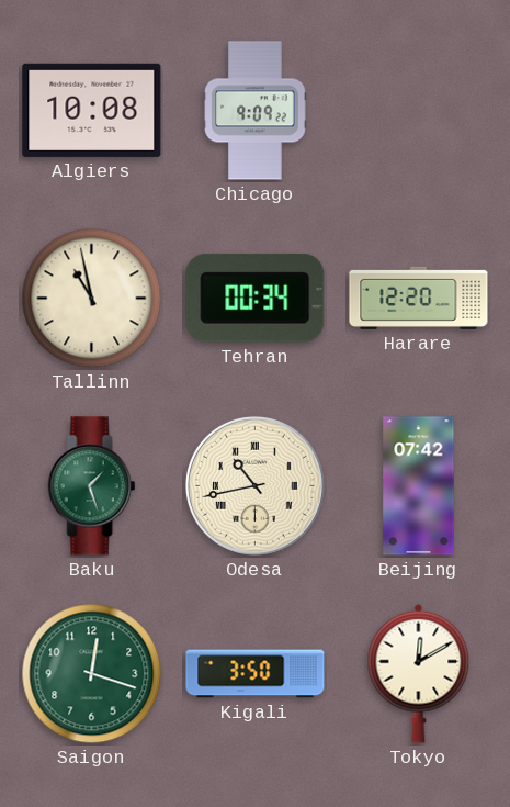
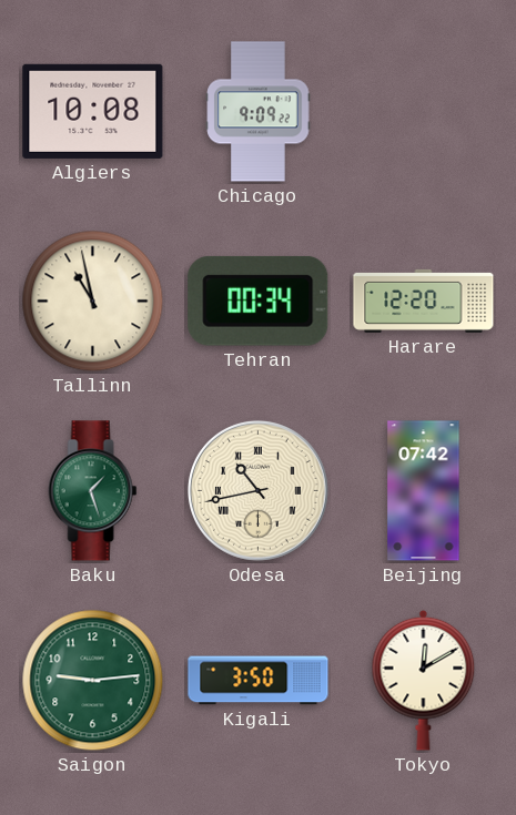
Saigon: 12:18 -> 9:14
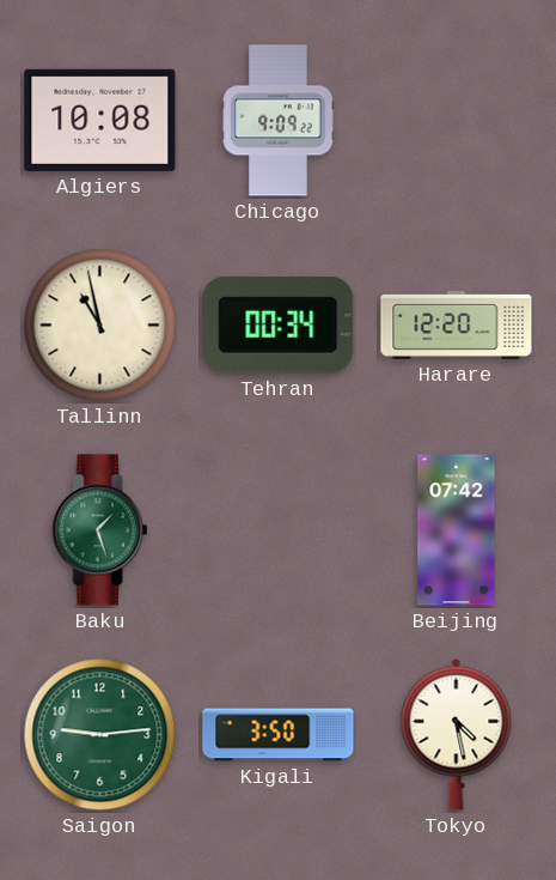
Odesa: 10:43 -> none
Tokyo: 12:10 -> 4:28
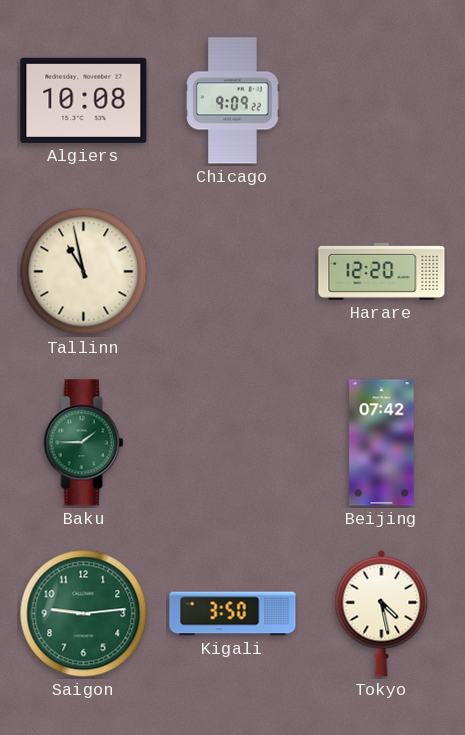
Tehran: 00:34 -> none
Baku: 1:27 -> 1:45
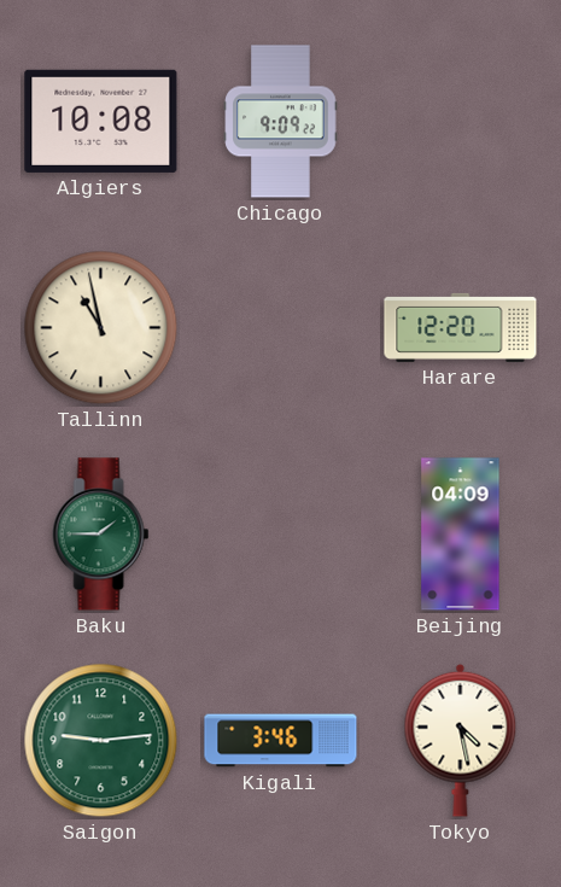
Beijing: 07:42 -> 04:09
Kigali: 3:50 -> 3:46
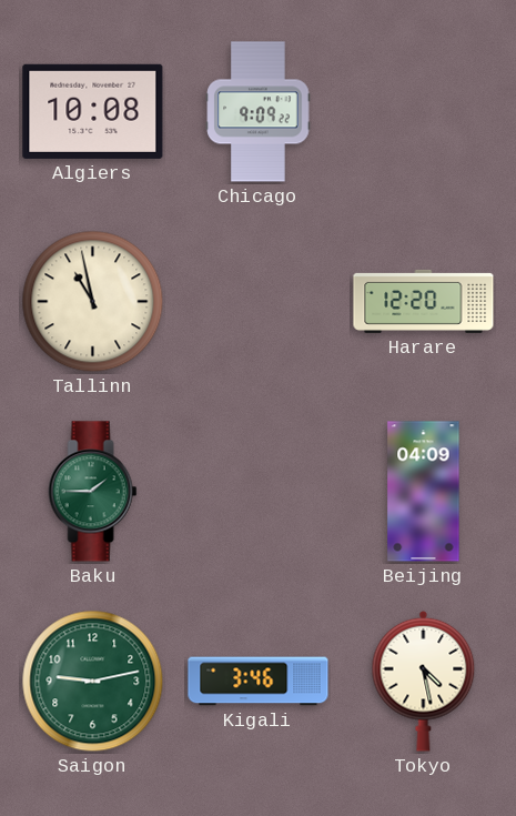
Saigon: 9:14 -> 9:13
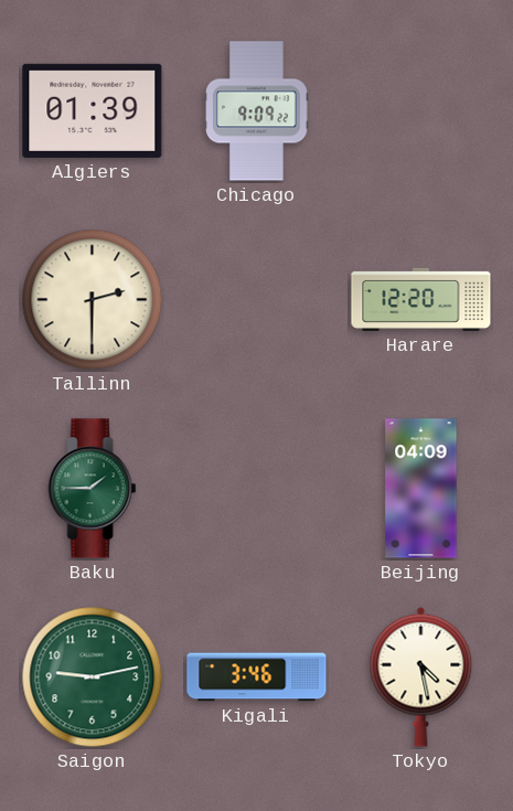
Algiers: 10:08 -> 01:39
Tallinn: 10:58 -> 2:30
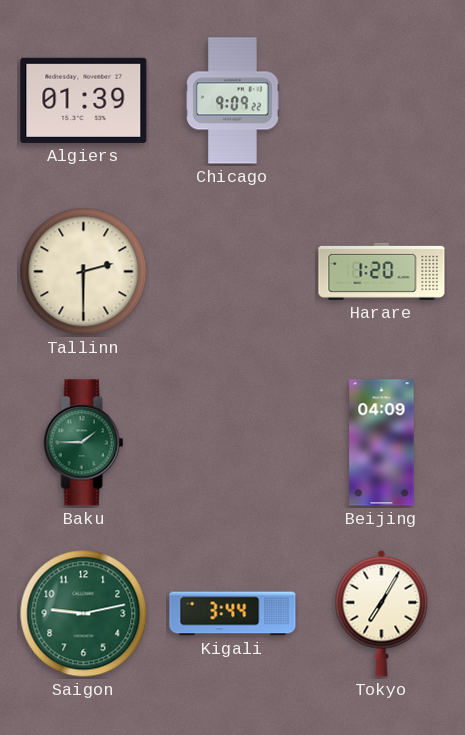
Harare: 12:20 -> 1:20
Kigali: 3:46 -> 3:44
Tokyo: 4:28 -> 7:05
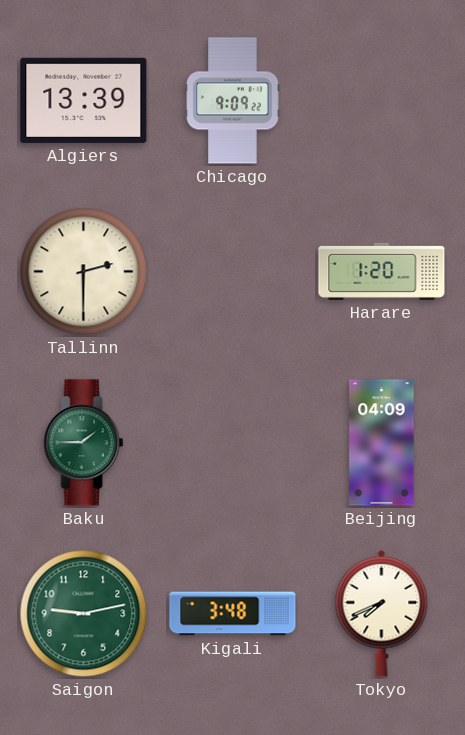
Algiers: 01:39 -> 13:39
Kigali: 3:44 -> 3:48
Tokyo: 7:05 -> 7:41
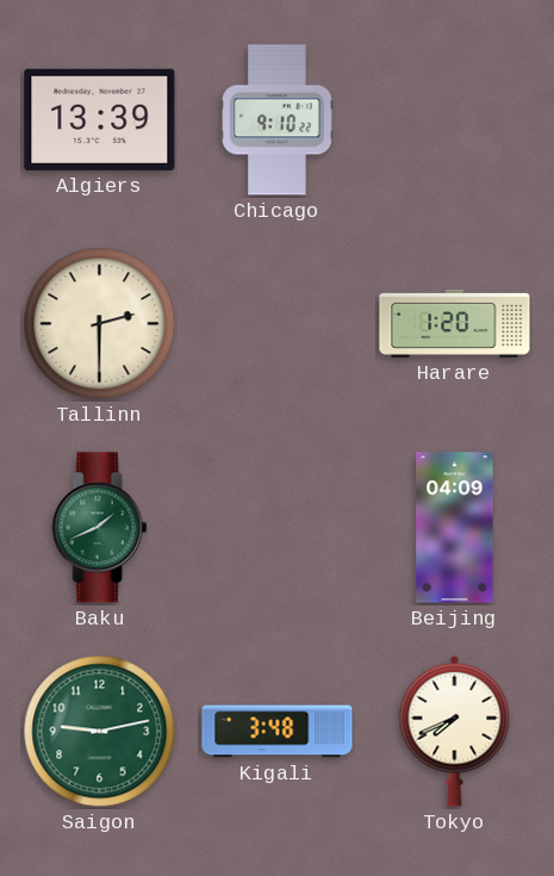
Chicago: 9:09 -> 9:10
Baku: 1:45 -> 1:41
